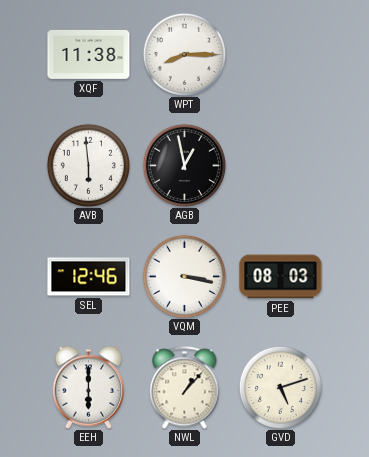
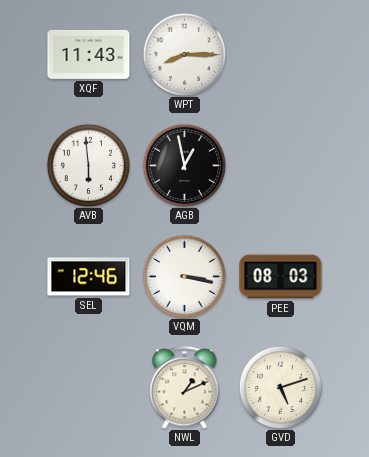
XQF: 11:38 -> 11:43
EEH: 6:00 -> none
NWL: 1:07 -> 1:11
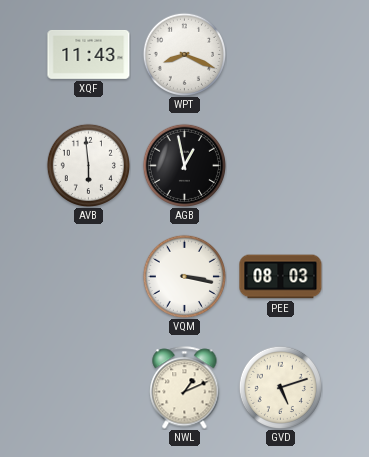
WPT: 8:15 -> 8:19
SEL: 12:46 -> none
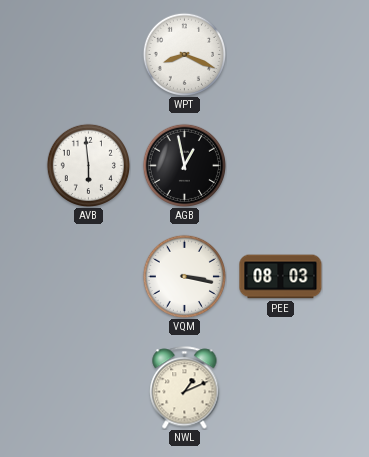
XQF: 11:43 -> none
GVD: 5:12 -> none
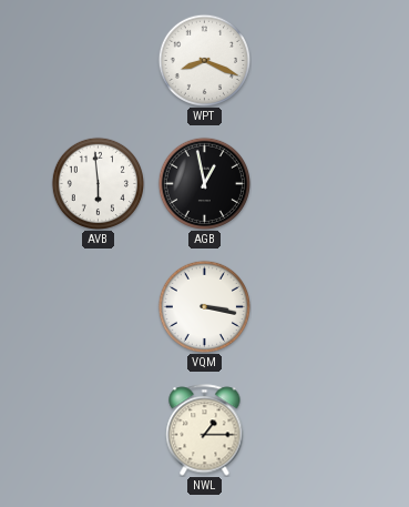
PEE: 08:03 -> none
NWL: 1:11 -> 1:15
